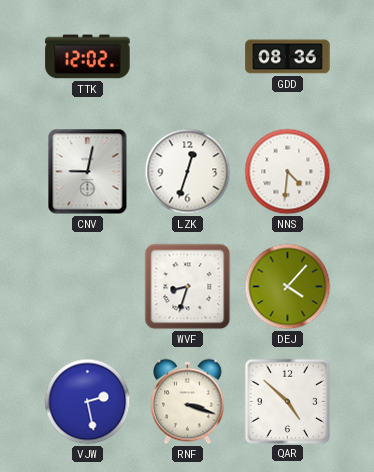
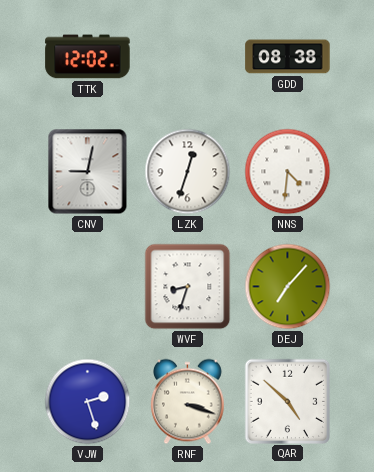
GDD: 08:36 -> 08:38
DEJ: 4:07 -> 7:07
VJW: 2:28 -> 2:27
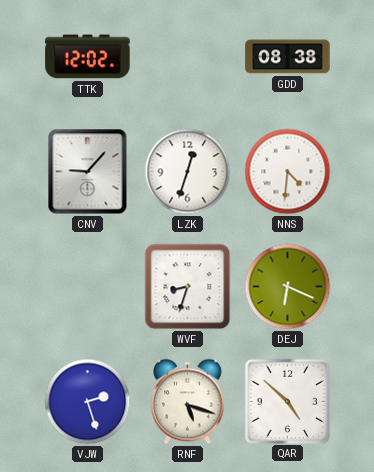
CNV: 9:02 -> 9:07
DEJ: 7:07 -> 6:19
RNF: 3:18 -> 5:18
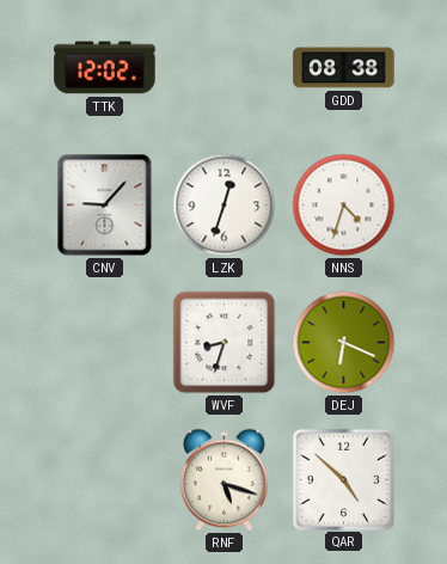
NNS: 4:31 -> 4:33
VJW: 2:27 -> none
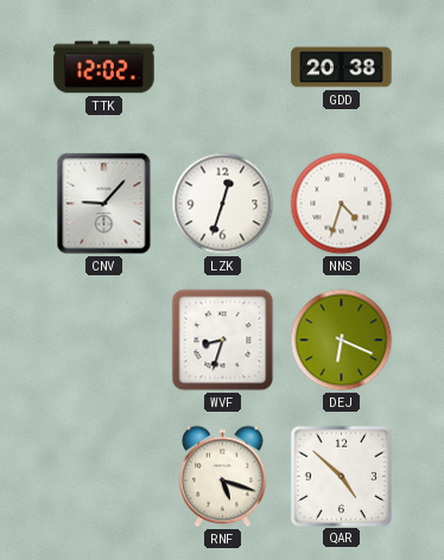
GDD: 08:38 -> 20:38
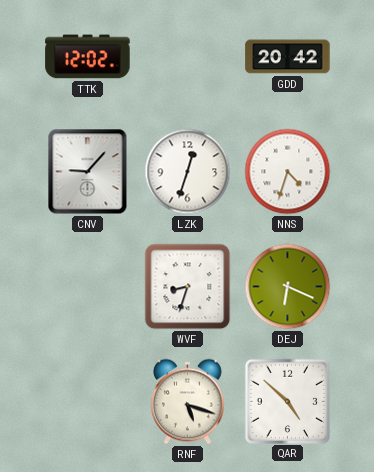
GDD: 20:38 -> 20:42
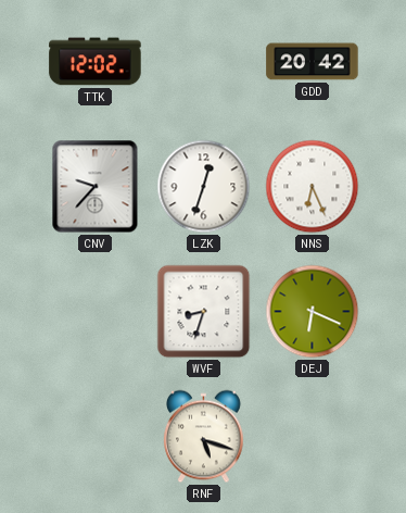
CNV: 9:07 -> 9:37
NNS: 4:33 -> 6:26
QAR: 4:52 -> none
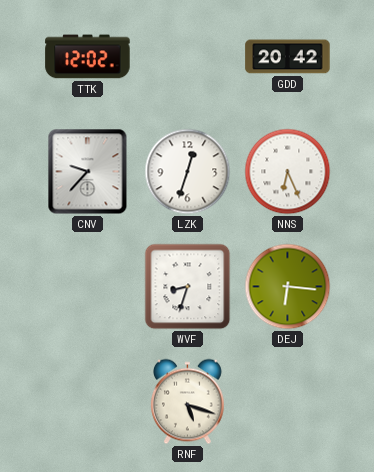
DEJ: 6:19 -> 6:16
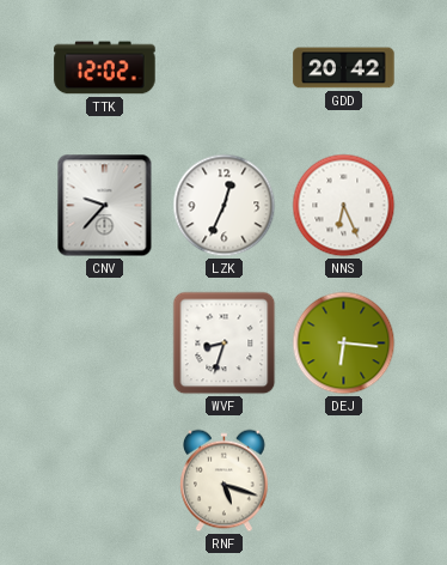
LZK: 12:33 -> 12:34
